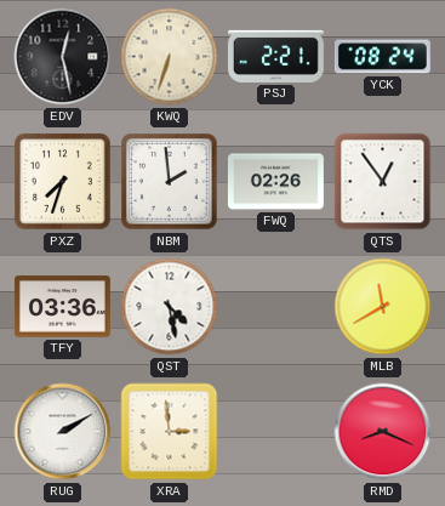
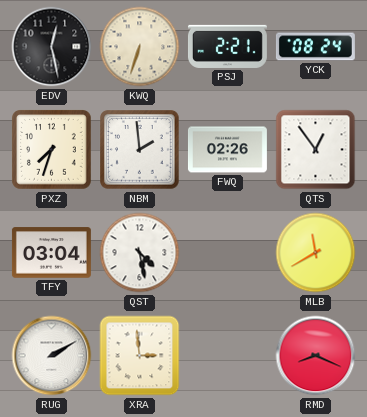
TFY: 03:36 -> 03:04
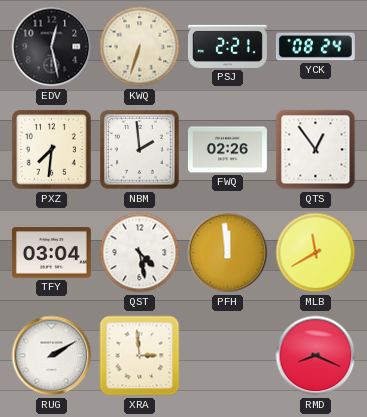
PXZ: 7:33 -> 7:31
PFH: none -> 11:59
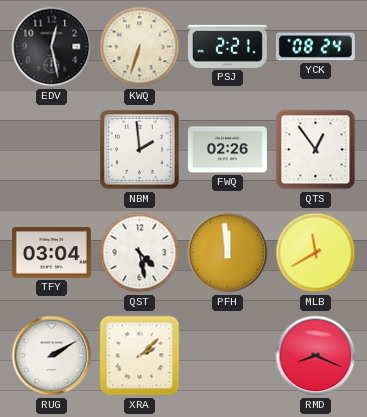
PXZ: 7:31 -> none
XRA: 2:59 -> 2:08
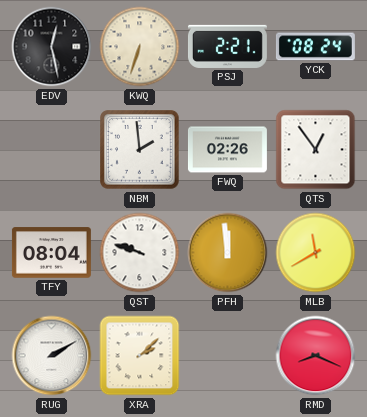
TFY: 03:04 -> 08:04
QST: 4:28 -> 9:48
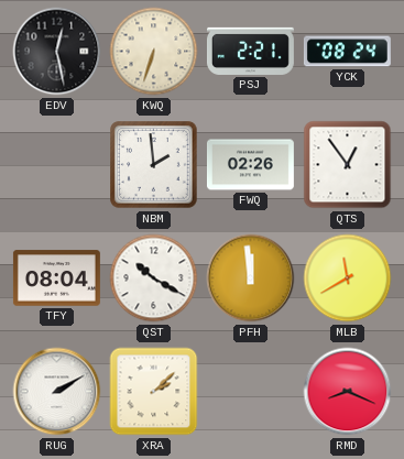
QST: 9:48 -> 10:20
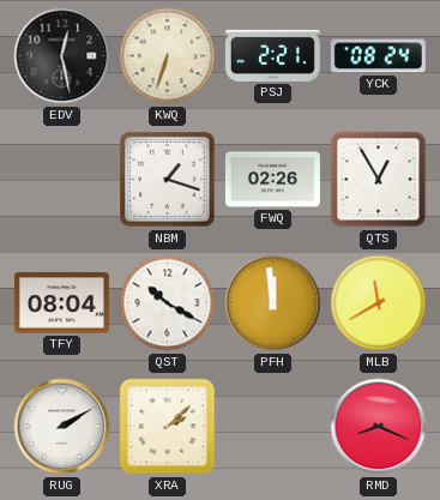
NBM: 1:59 -> 1:18
QTS: 12:54 -> 12:55
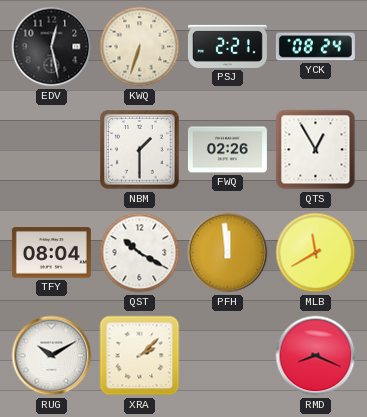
NBM: 1:18 -> 1:30
RUG: 2:10 -> 10:10
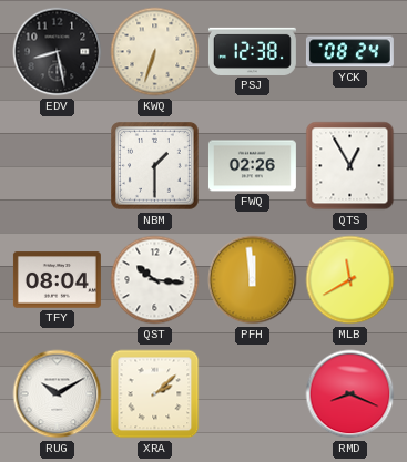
EDV: 12:28 -> 8:28
PSJ: 2:21 -> 12:38
QST: 10:20 -> 10:16
